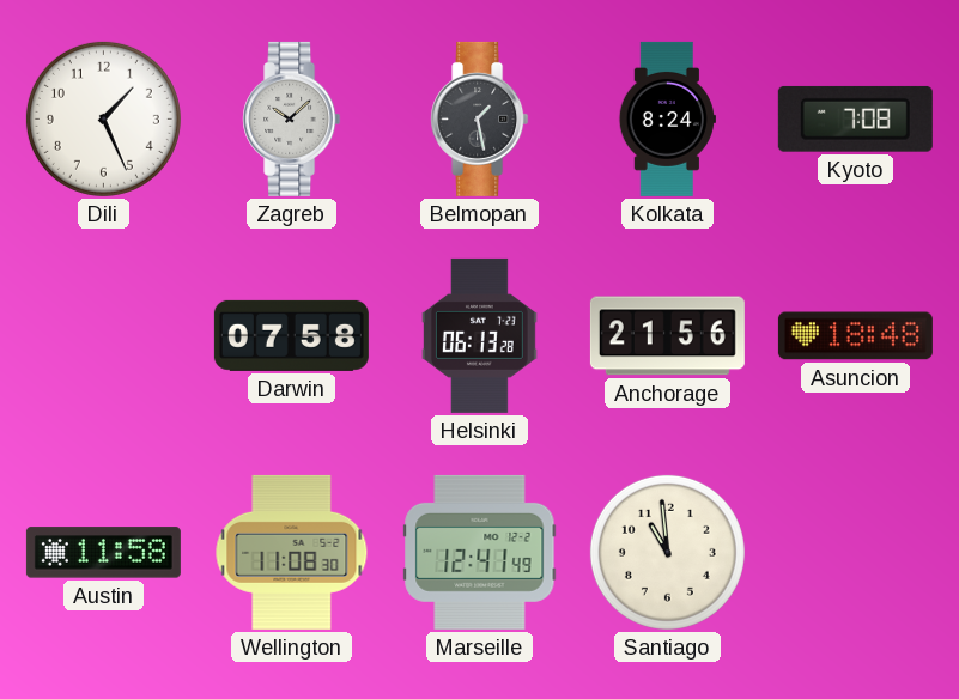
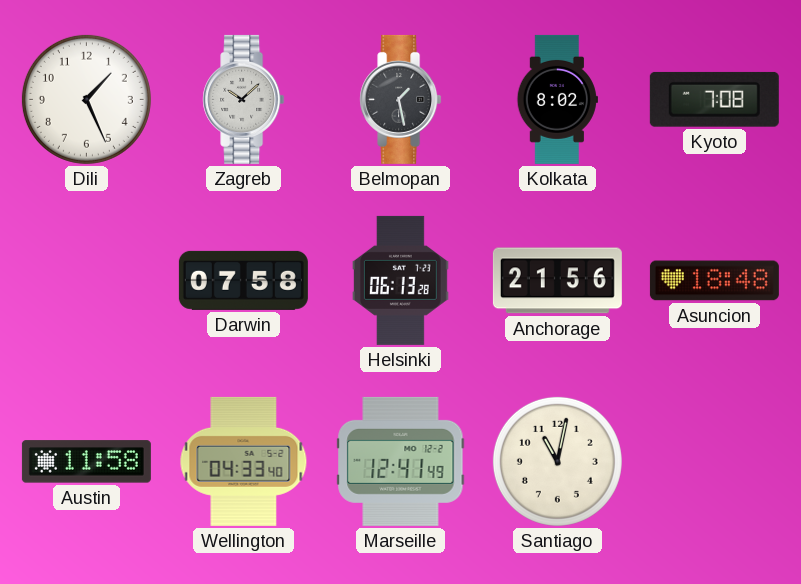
Kolkata: 8:24 -> 8:02
Wellington: 11:08 -> 04:33
Santiago: 10:59 -> 11:02
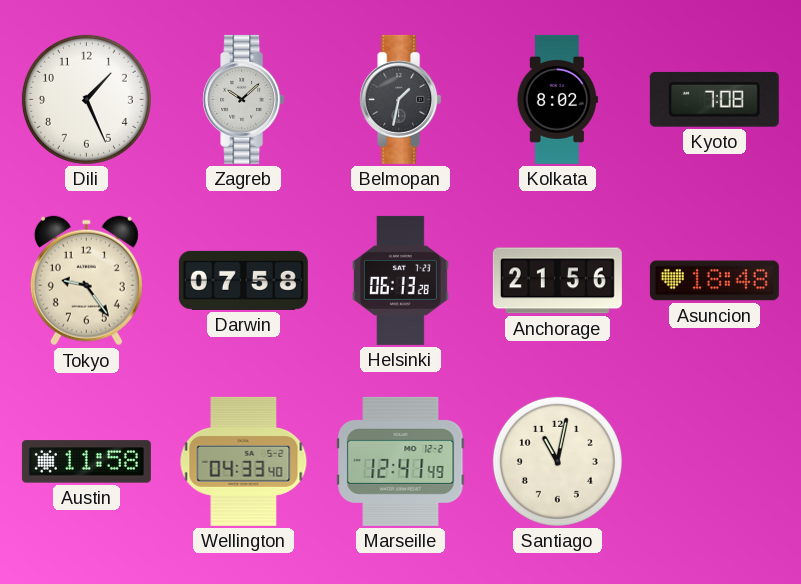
Belmopan: 1:28 -> 1:32
Tokyo: none -> 9:24
